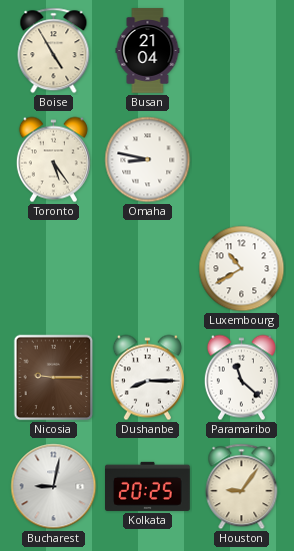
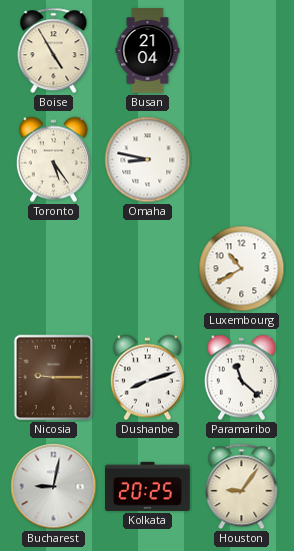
Dushanbe: 8:15 -> 8:12
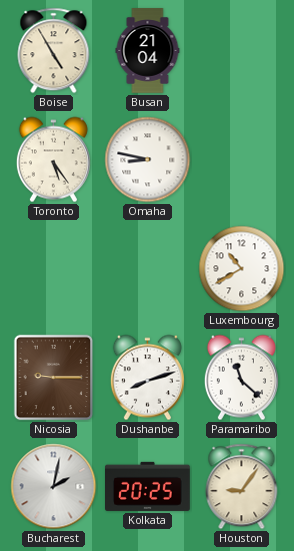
Bucharest: 9:02 -> 2:02
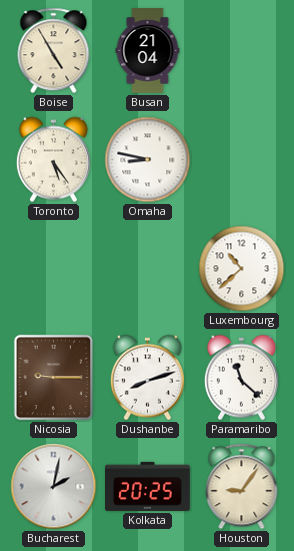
Luxembourg: 10:40 -> 10:38
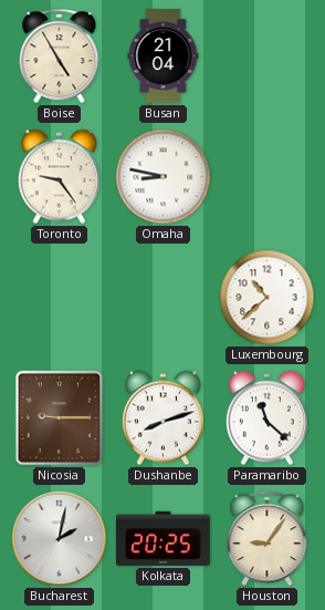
Toronto: 5:24 -> 9:24
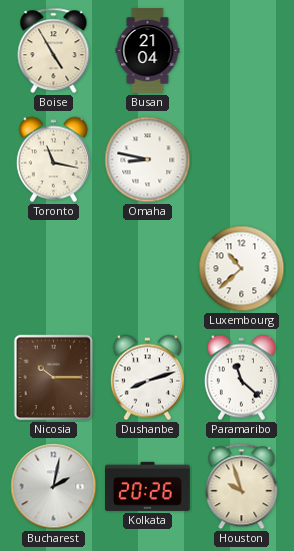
Toronto: 9:24 -> 11:17
Nicosia: 9:15 -> 10:15
Kolkata: 20:25 -> 20:26
Houston: 9:06 -> 9:57
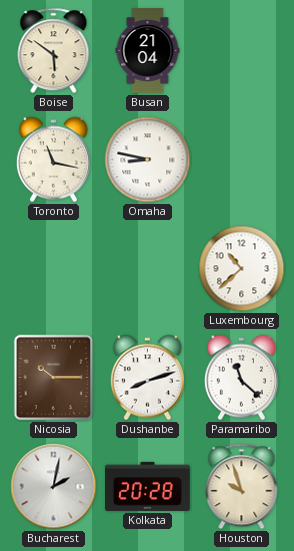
Boise: 4:55 -> 5:51
Kolkata: 20:26 -> 20:28
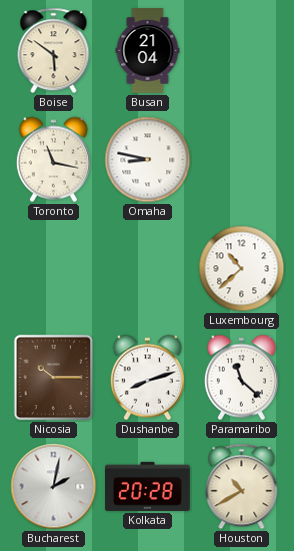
Houston: 9:57 -> 10:40
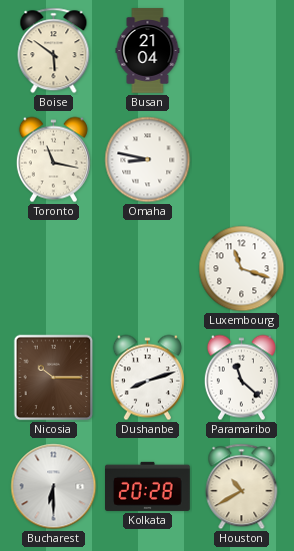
Luxembourg: 10:38 -> 11:18
Bucharest: 2:02 -> 6:30
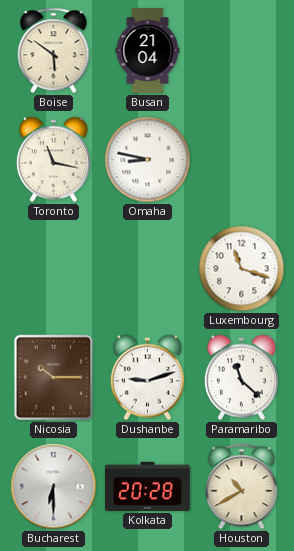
Dushanbe: 8:12 -> 9:12
